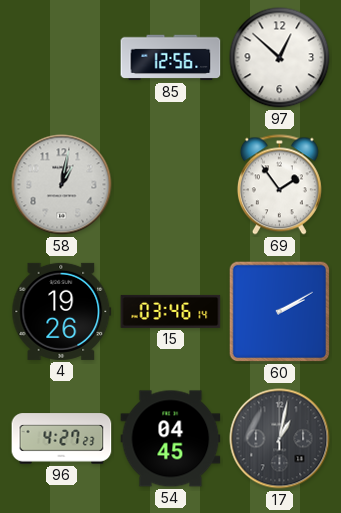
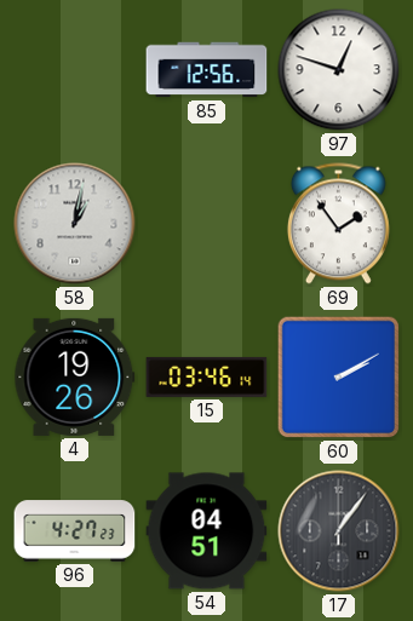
97: 12:52 -> 12:48
54: 04:45 -> 04:51
17: 1:02 -> 1:06
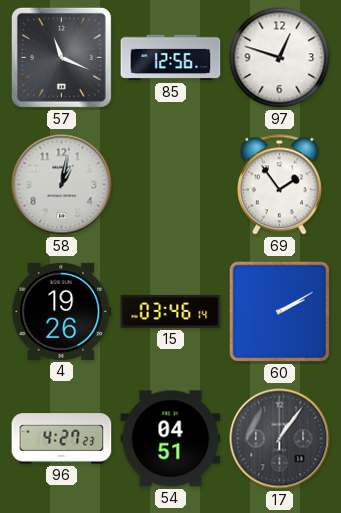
57: none -> 11:19
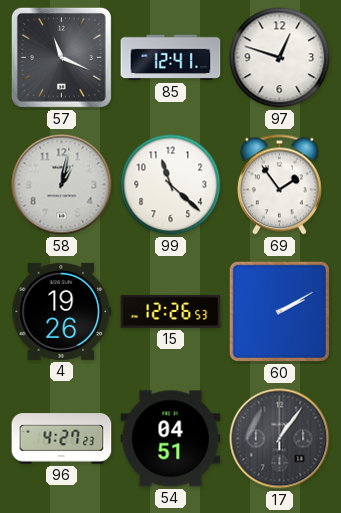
85: 12:56 -> 12:41
99: none -> 11:22
15: 03:46 -> 12:26
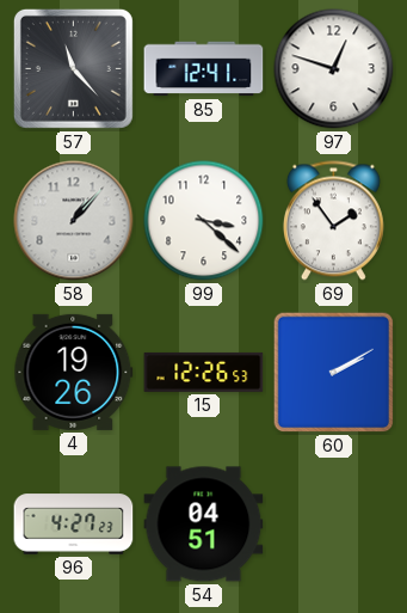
57: 11:19 -> 11:23
58: 1:02 -> 1:07
99: 11:22 -> 3:22
17: 1:06 -> none
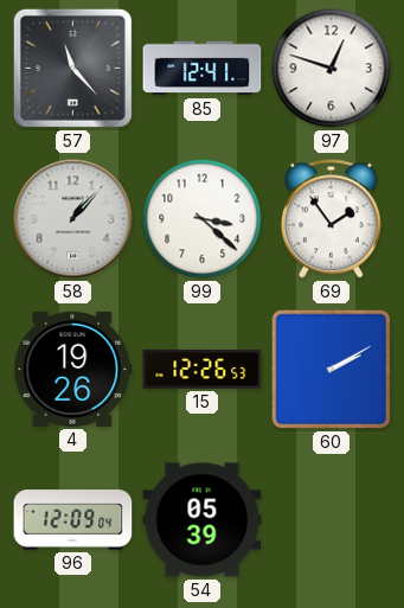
96: 4:27 -> 12:09
54: 04:51 -> 05:39
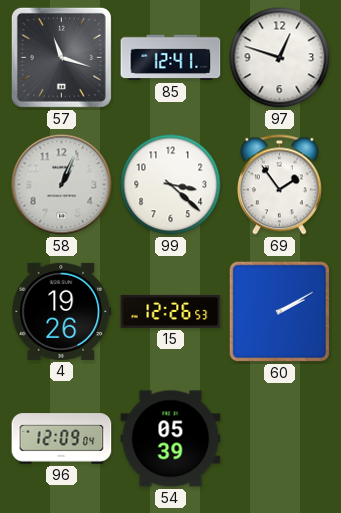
57: 11:23 -> 11:18
58: 1:07 -> 1:04
